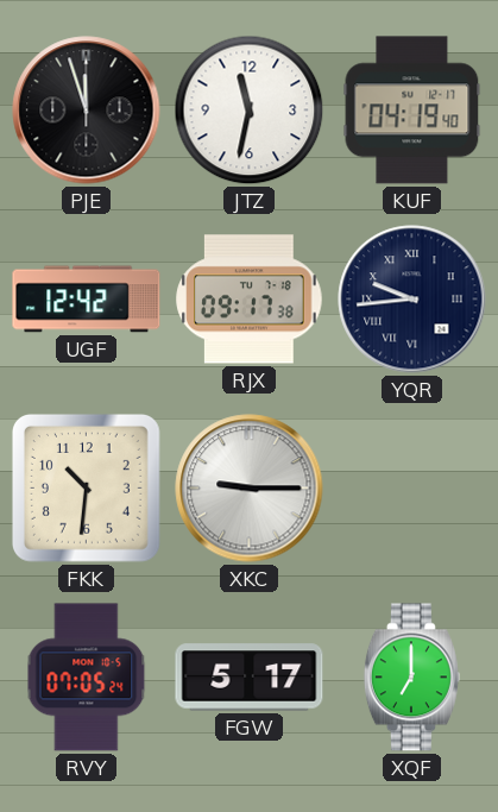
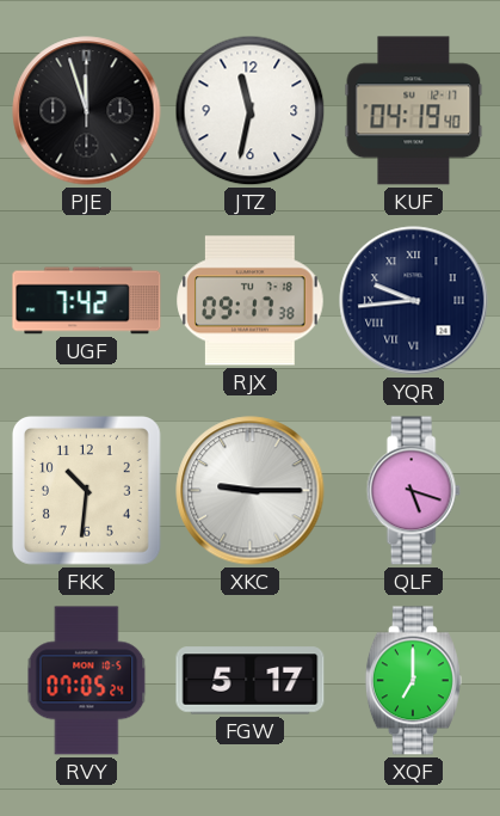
UGF: 12:42 -> 7:42
QLF: none -> 5:18
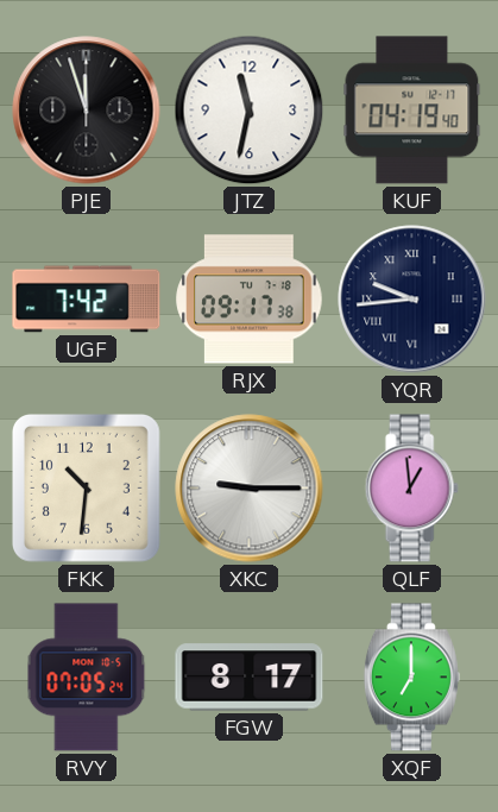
QLF: 5:18 -> 12:59
FGW: 5:17 -> 8:17
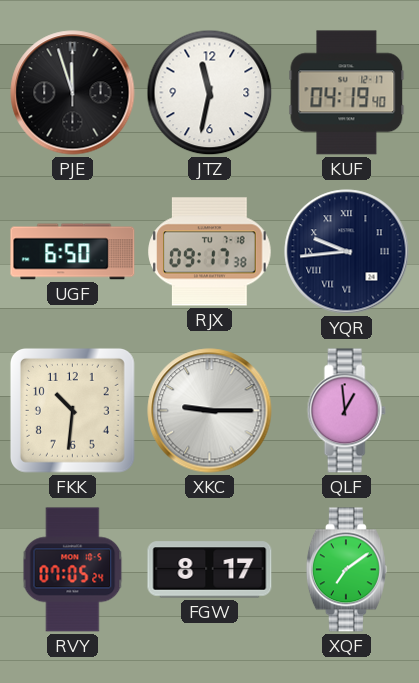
UGF: 7:42 -> 6:50
XQF: 7:00 -> 7:09
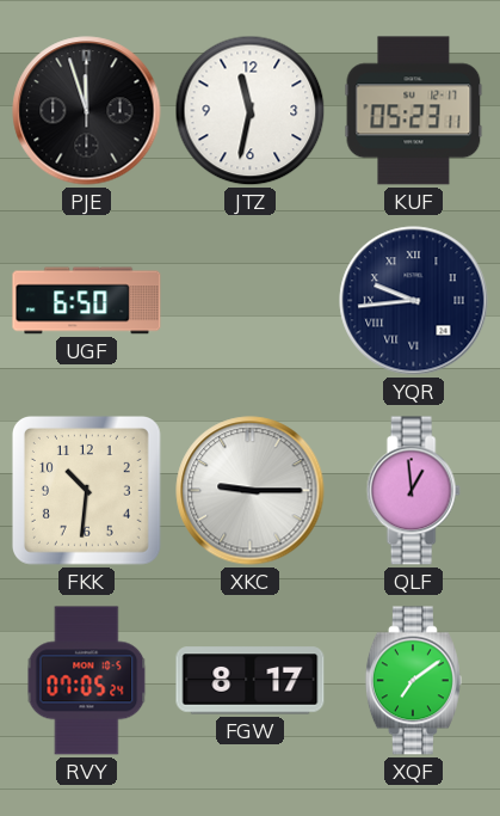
KUF: 04:19 -> 05:23
RJX: 09:17 -> none
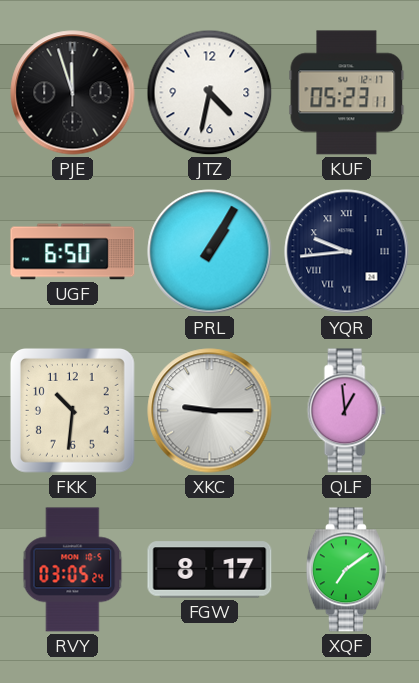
JTZ: 11:32 -> 4:32
PRL: none -> 1:05
RVY: 07:05 -> 03:05
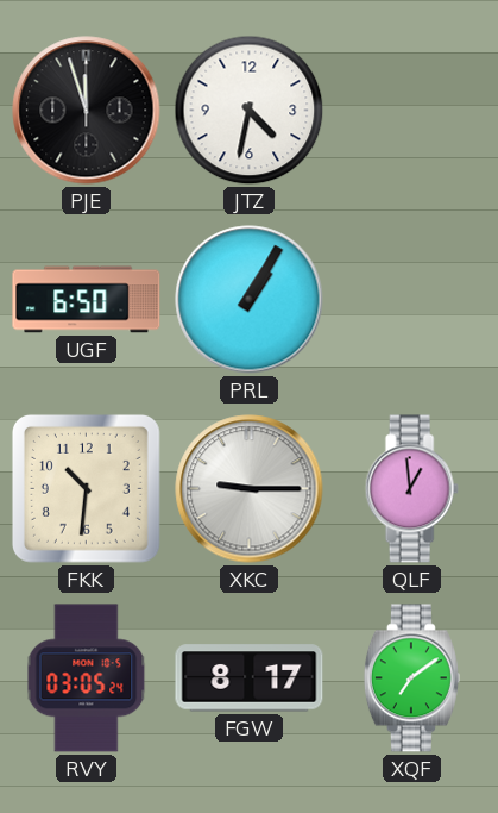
KUF: 05:23 -> none
YQR: 9:44 -> none
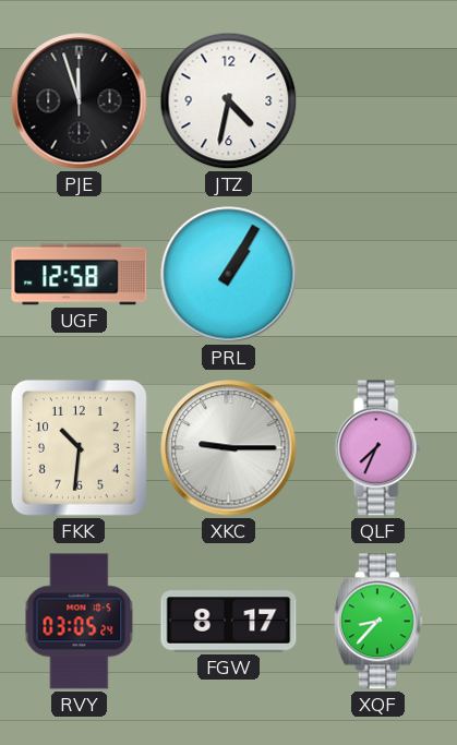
UGF: 6:50 -> 12:58
QLF: 12:59 -> 7:34
XQF: 7:09 -> 8:37
